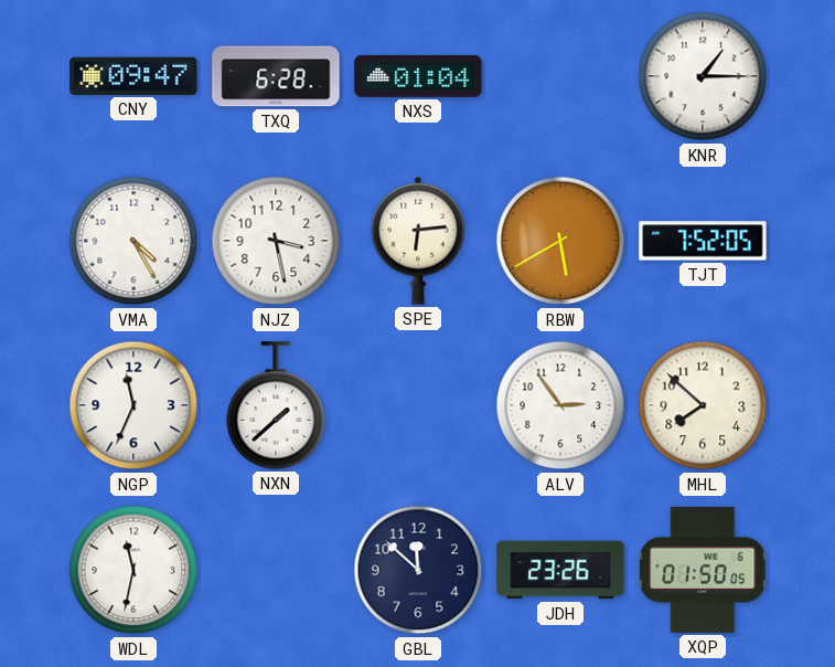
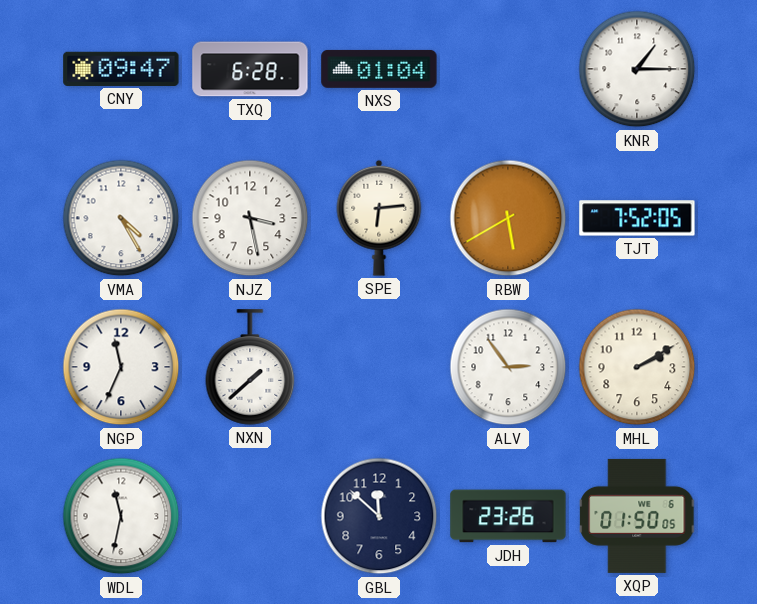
MHL: 7:52 -> 2:10
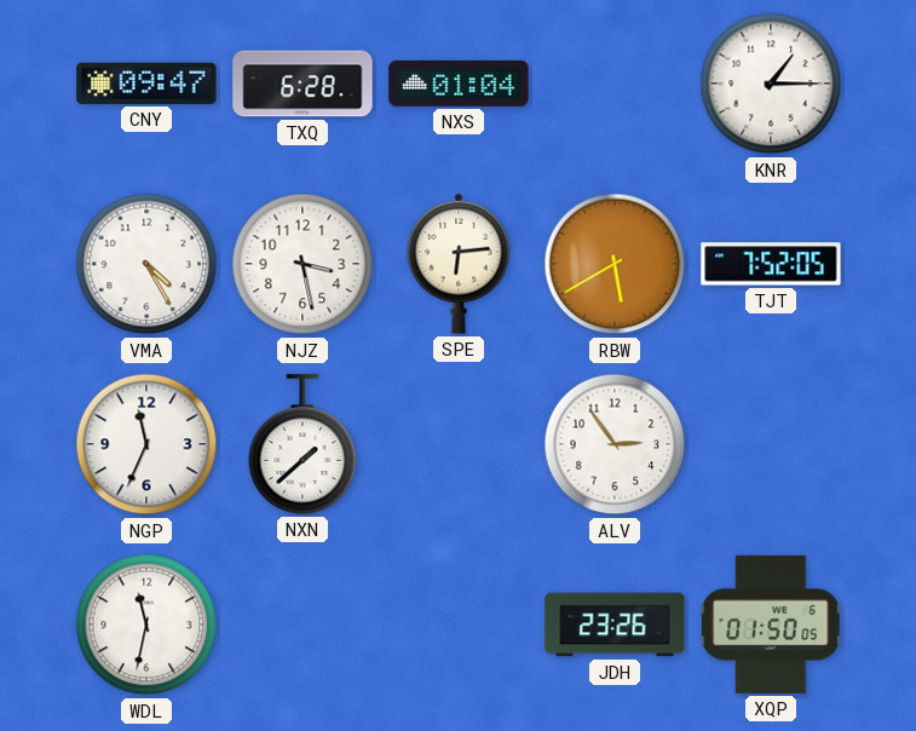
MHL: 2:10 -> none
GBL: 11:52 -> none
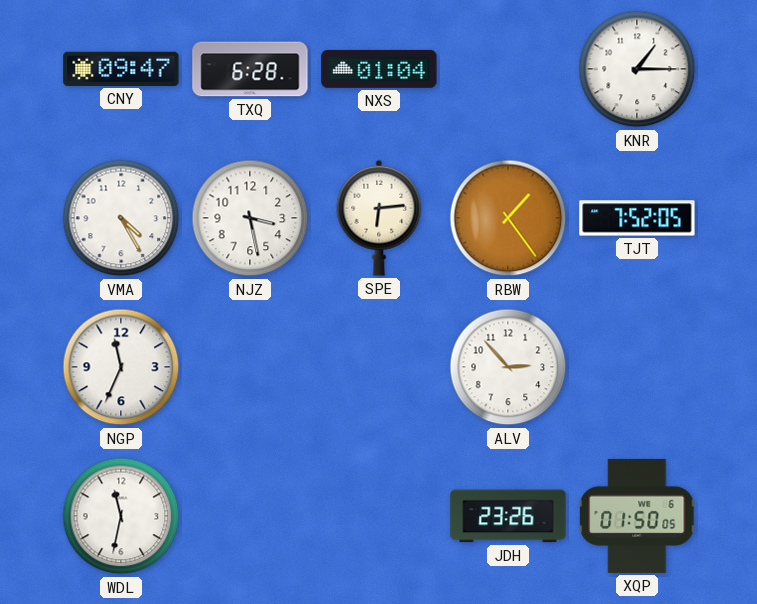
RBW: 5:40 -> 1:24
NXN: 1:38 -> none
ALV: 2:54 -> 2:53
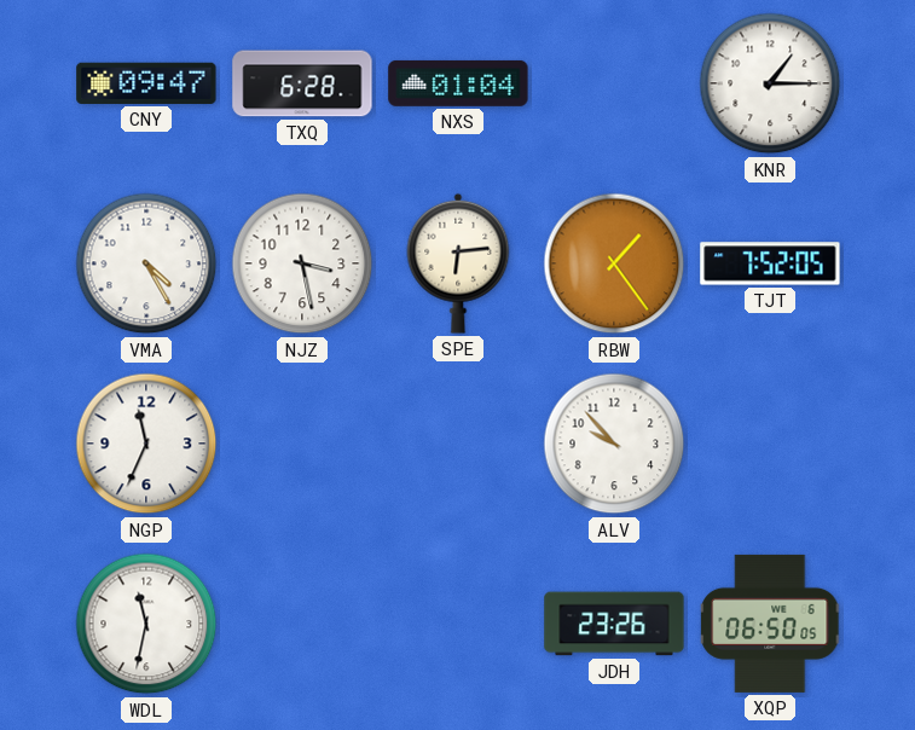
ALV: 2:53 -> 9:53
XQP: 01:50 -> 06:50
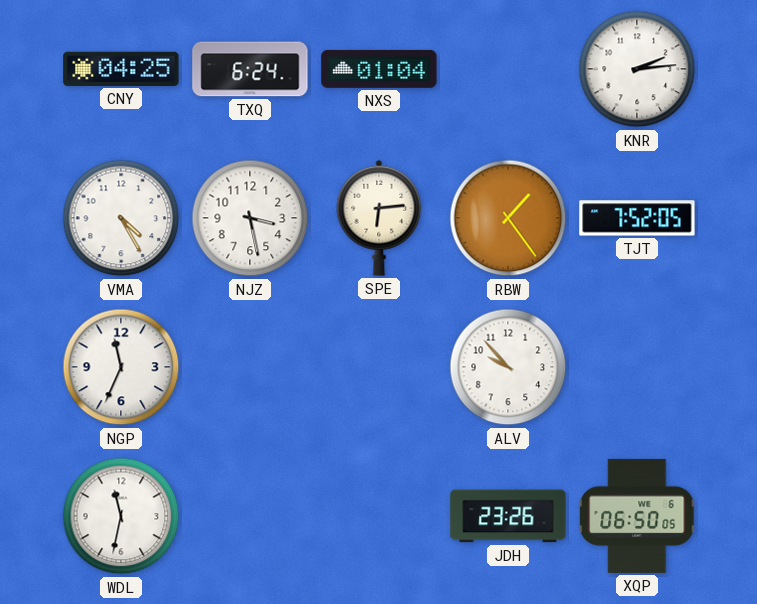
CNY: 09:47 -> 04:25
TXQ: 6:28 -> 6:24
KNR: 1:15 -> 2:14
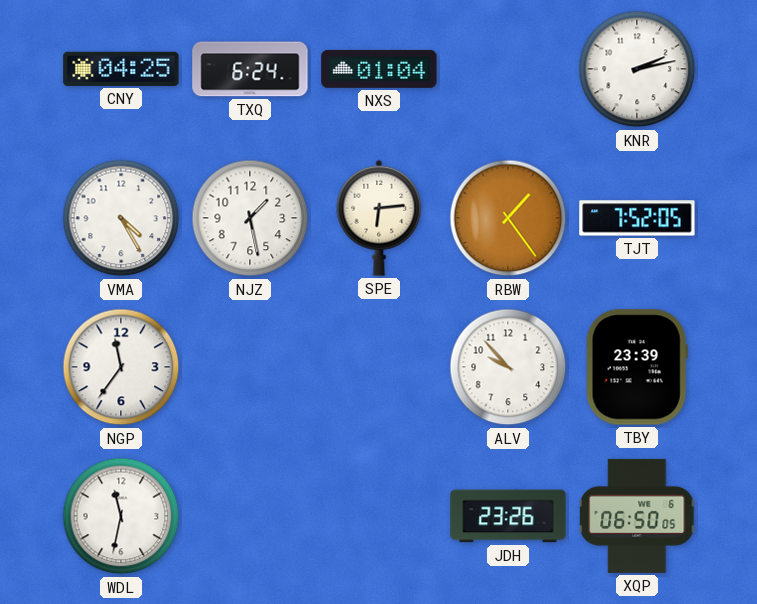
KNR: 2:14 -> 2:13
NJZ: 3:28 -> 1:28
NGP: 11:34 -> 11:36
TBY: none -> 23:39
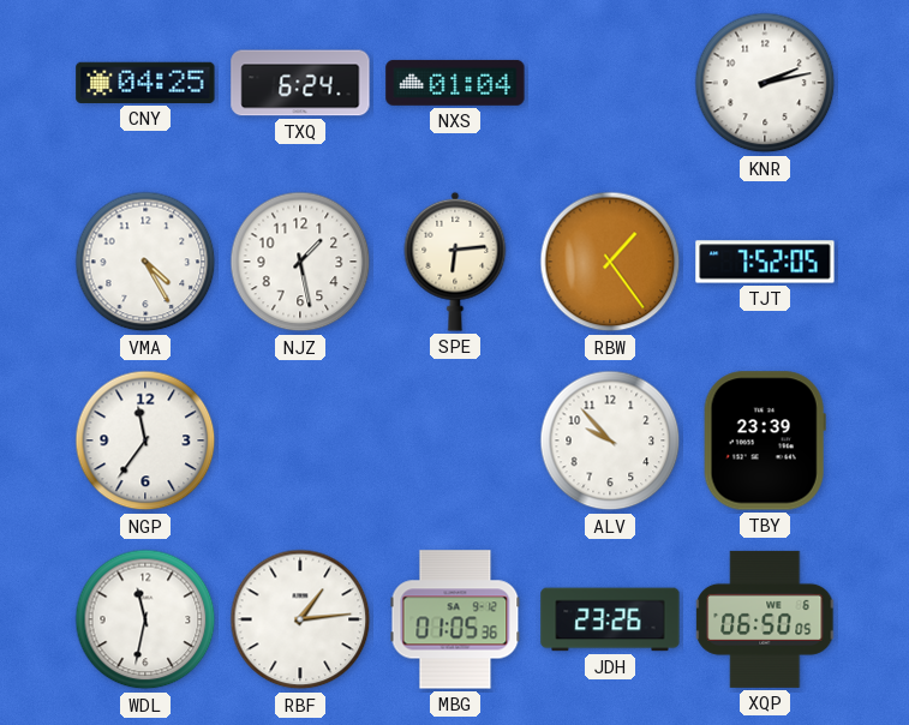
RBF: none -> 1:14
MBG: none -> 01:05
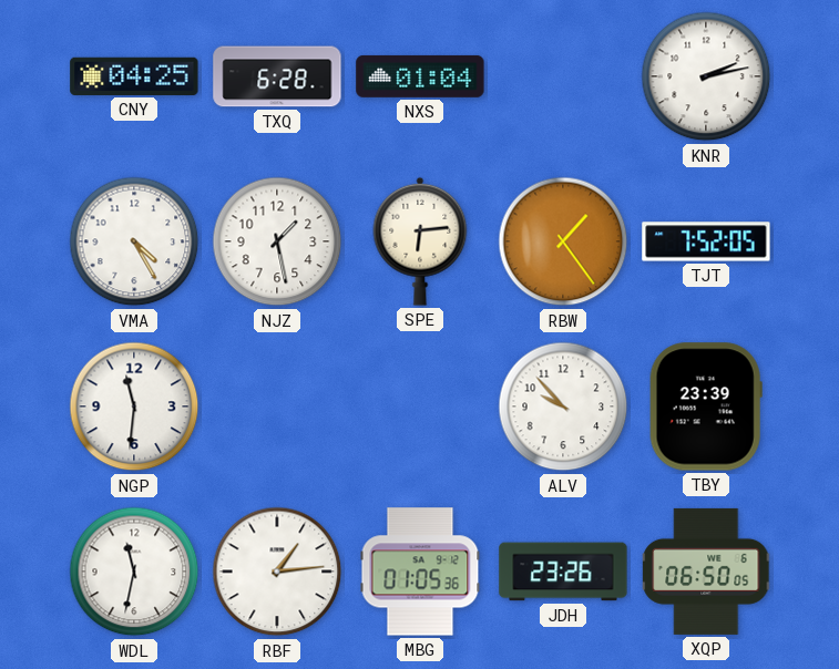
TXQ: 6:24 -> 6:28
NGP: 11:36 -> 11:31
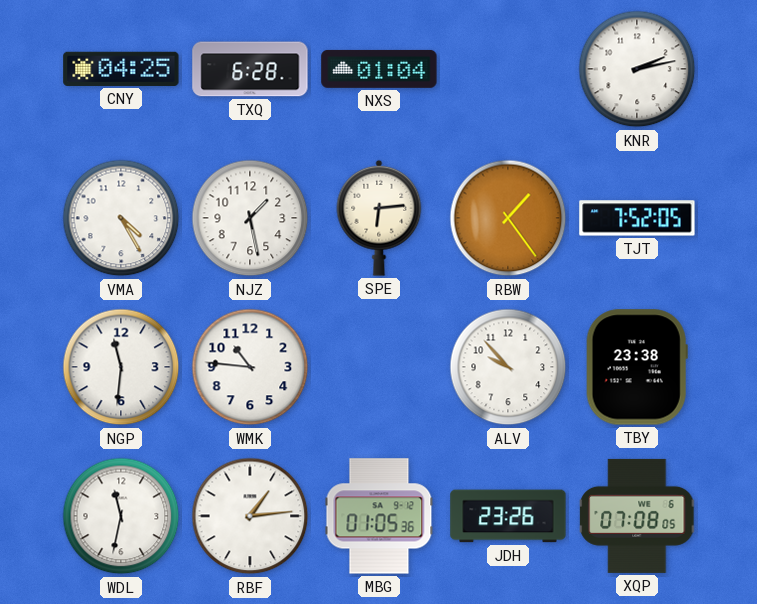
WMK: none -> 10:46
TBY: 23:39 -> 23:38
XQP: 06:50 -> 07:08
